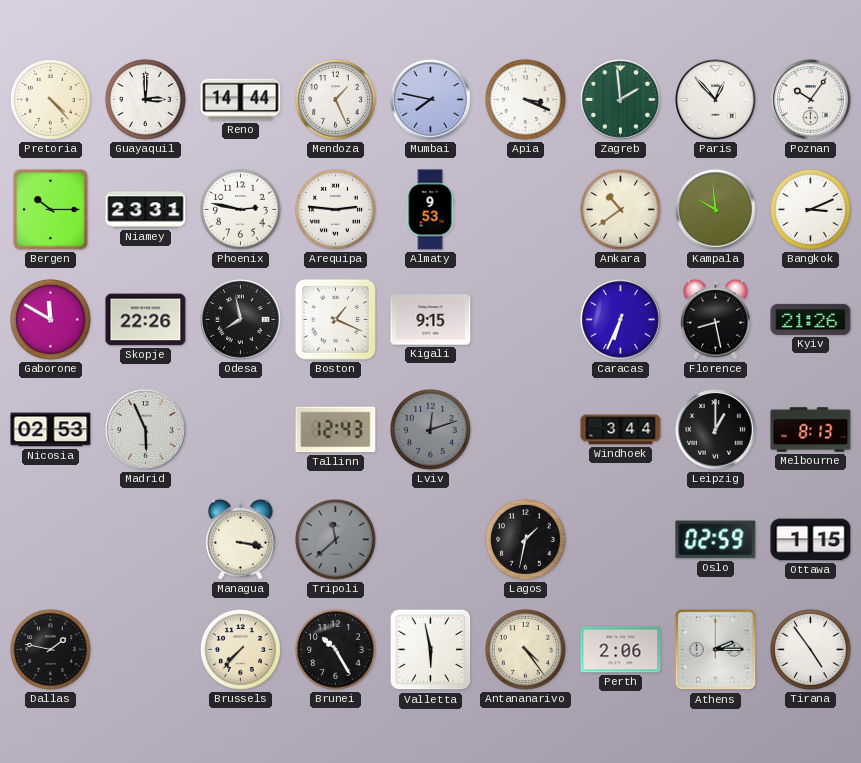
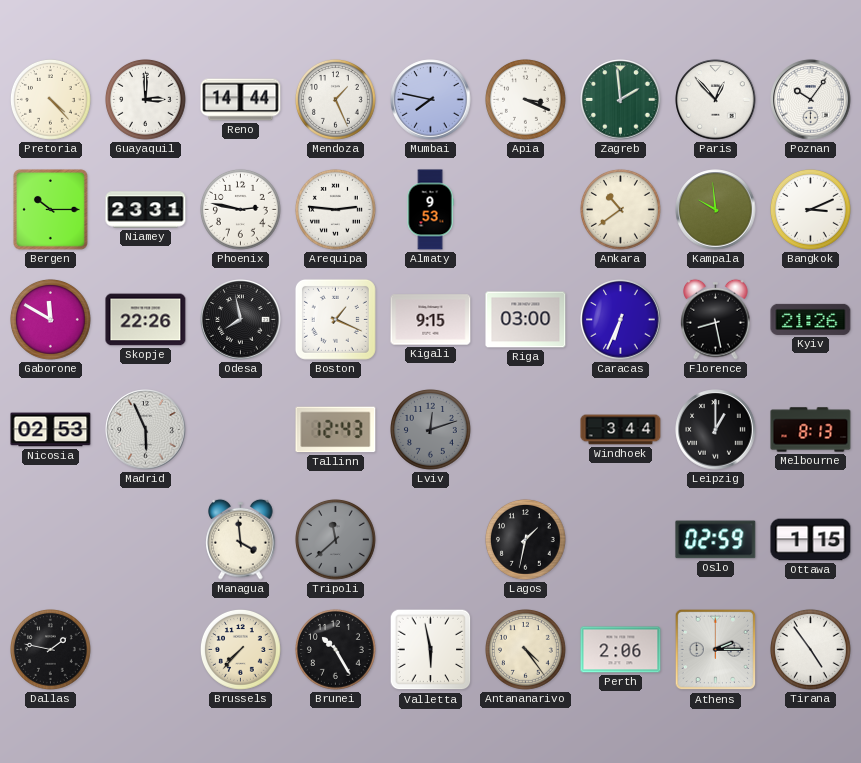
Riga: none -> 03:00
Managua: 3:17 -> 3:59
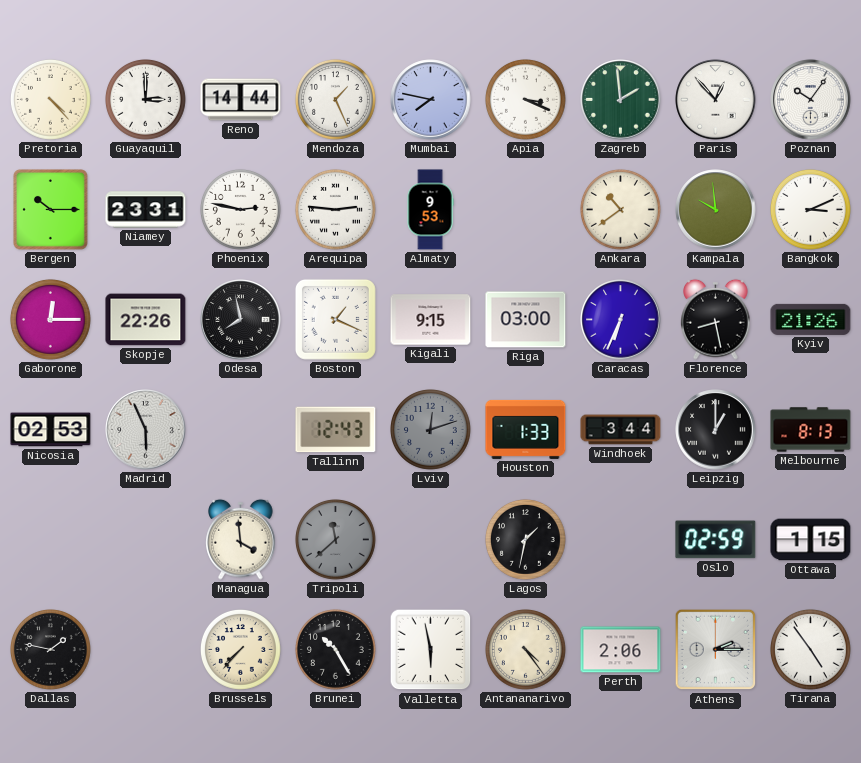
Gaborone: 11:50 -> 12:15
Houston: none -> 1:33
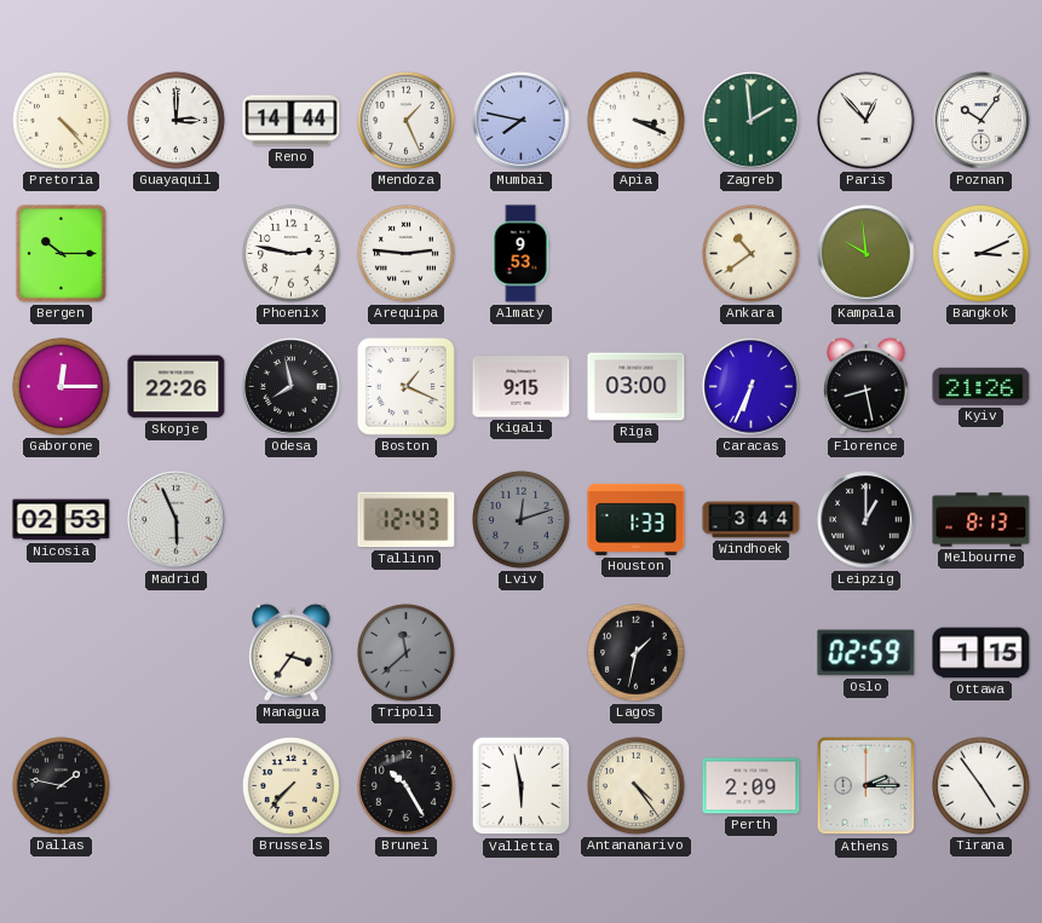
Niamey: 23:31 -> none
Managua: 3:59 -> 3:36
Perth: 2:06 -> 2:09
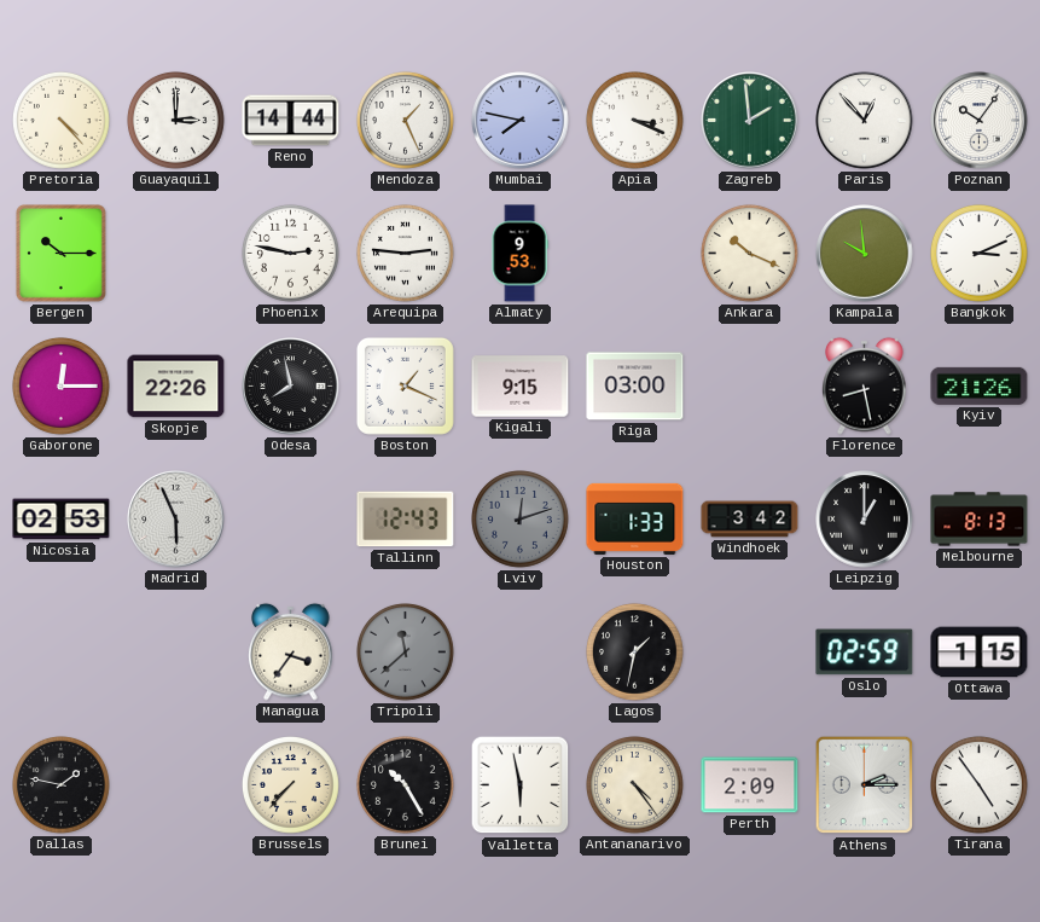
Ankara: 10:39 -> 10:19
Caracas: 6:34 -> none
Windhoek: 3:44 -> 3:42
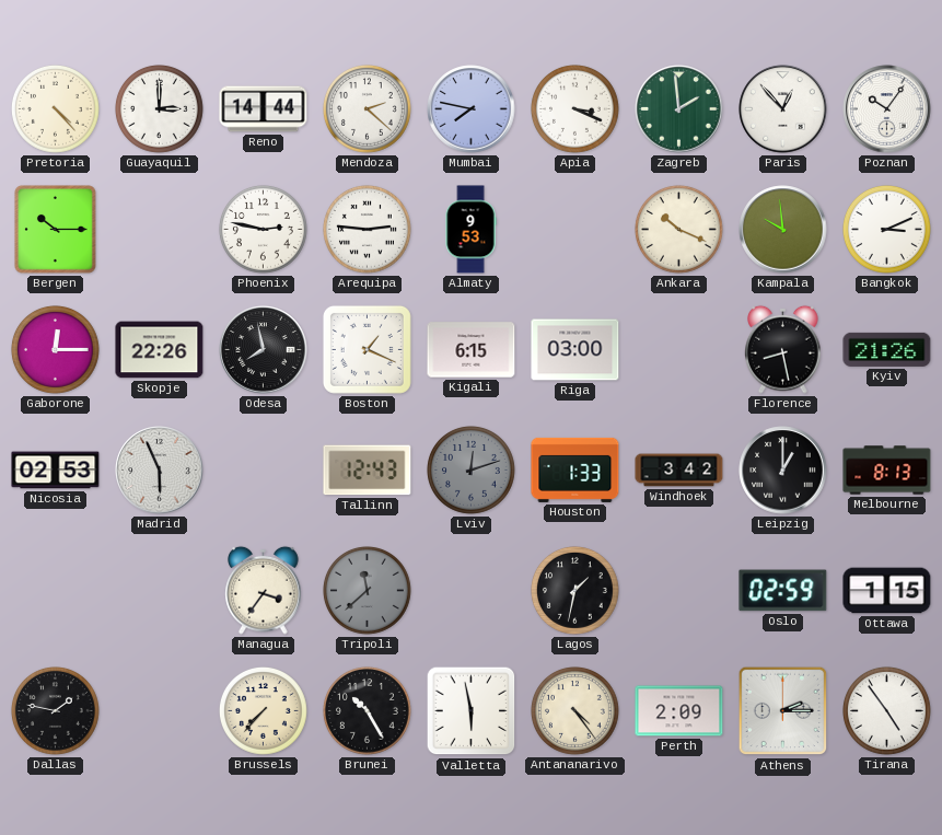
Mendoza: 1:26 -> 2:22
Kigali: 9:15 -> 6:15
